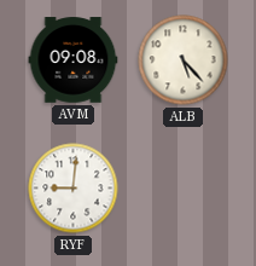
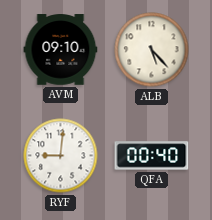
AVM: 09:08 -> 09:10
QFA: none -> 00:40
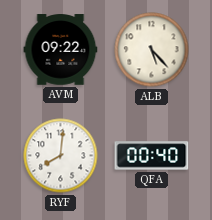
AVM: 09:10 -> 09:22
RYF: 9:01 -> 8:01
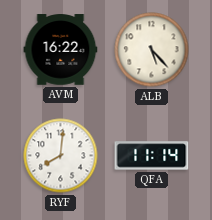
AVM: 09:22 -> 16:22
QFA: 00:40 -> 11:14
